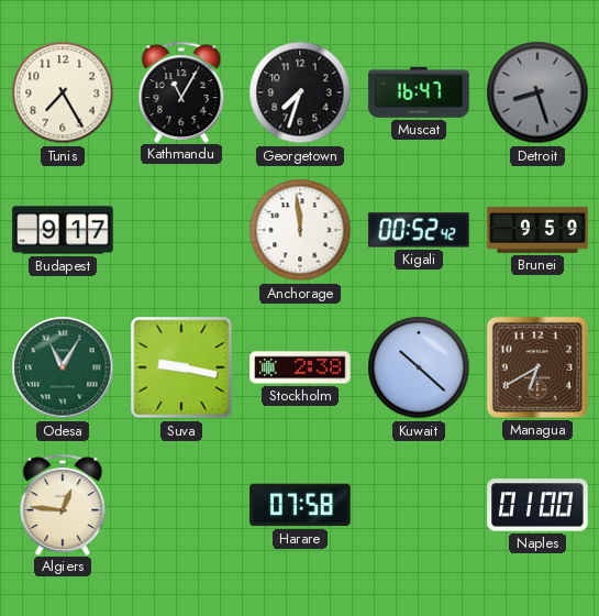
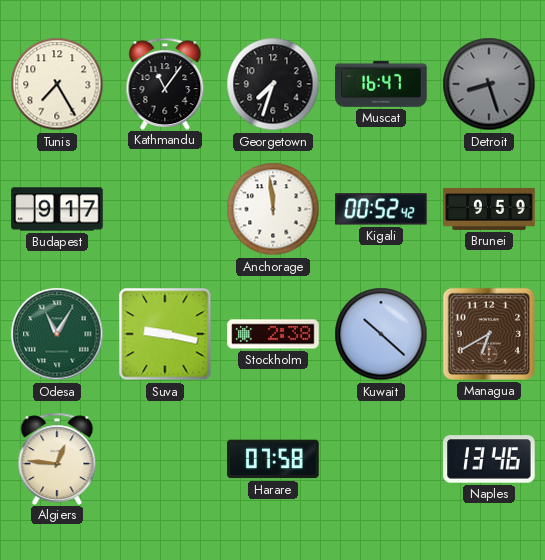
Kathmandu: 11:05 -> 11:06
Naples: 01:00 -> 13:46
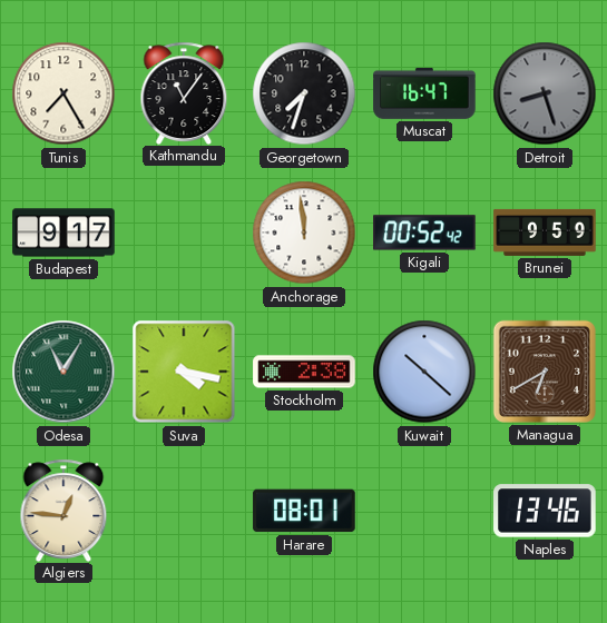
Suva: 9:17 -> 4:17
Harare: 07:58 -> 08:01
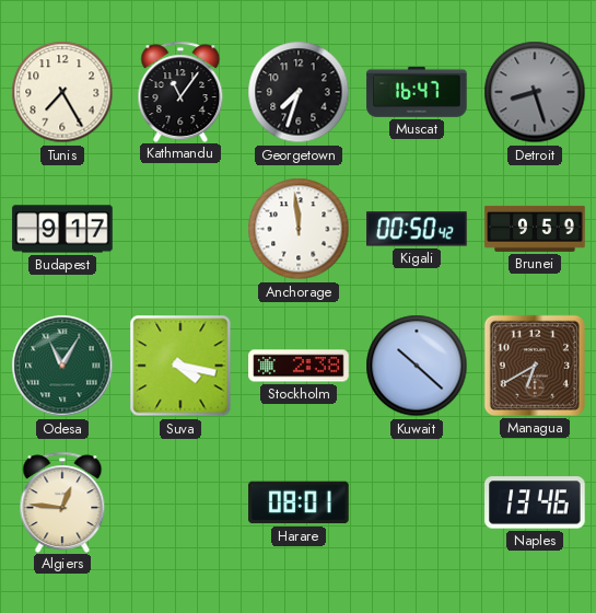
Kigali: 00:52 -> 00:50
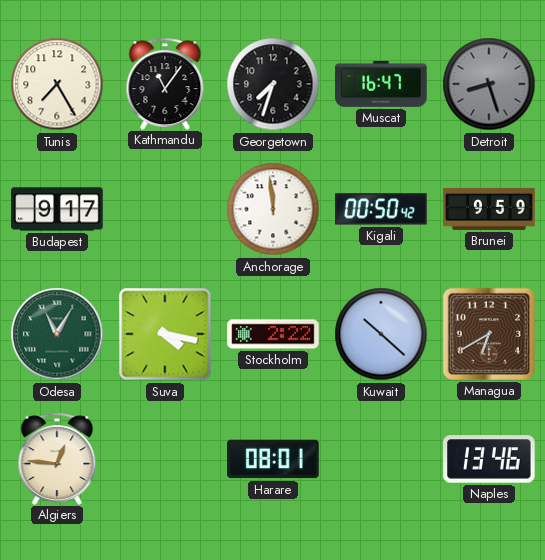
Stockholm: 2:38 -> 2:22
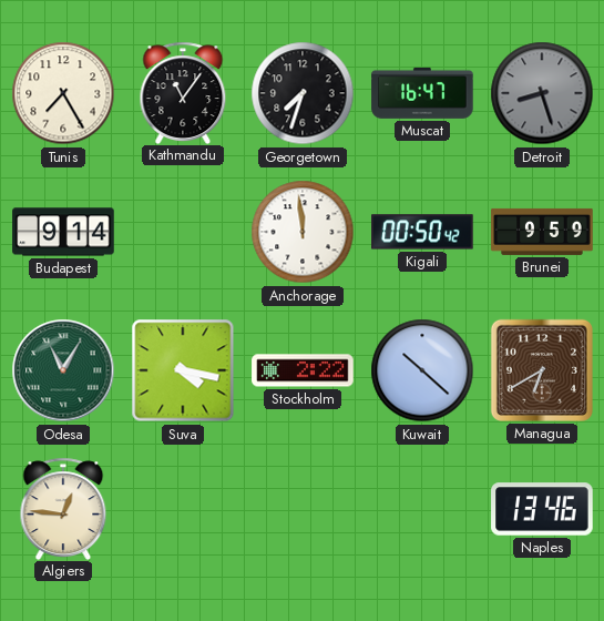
Budapest: 9:17 -> 9:14
Harare: 08:01 -> none
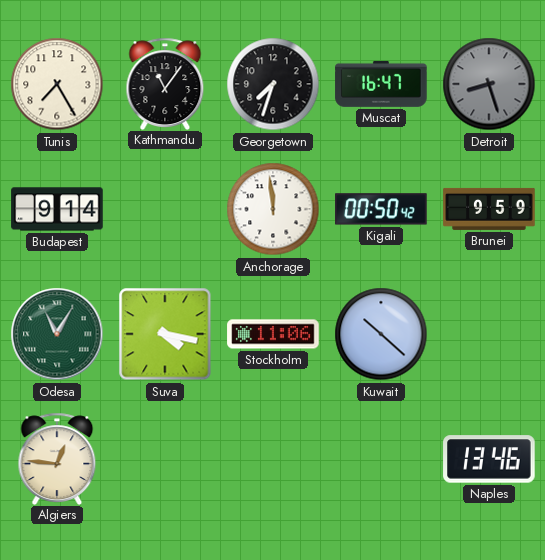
Stockholm: 2:22 -> 11:06
Managua: 6:40 -> none
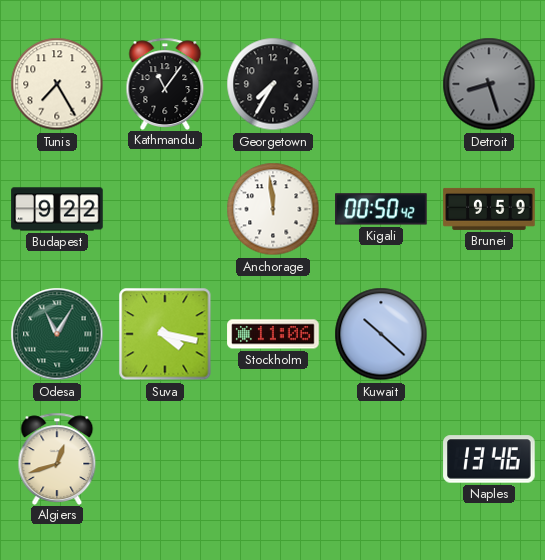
Georgetown: 7:33 -> 7:35
Muscat: 16:47 -> none
Budapest: 9:14 -> 9:22
Algiers: 12:46 -> 12:42
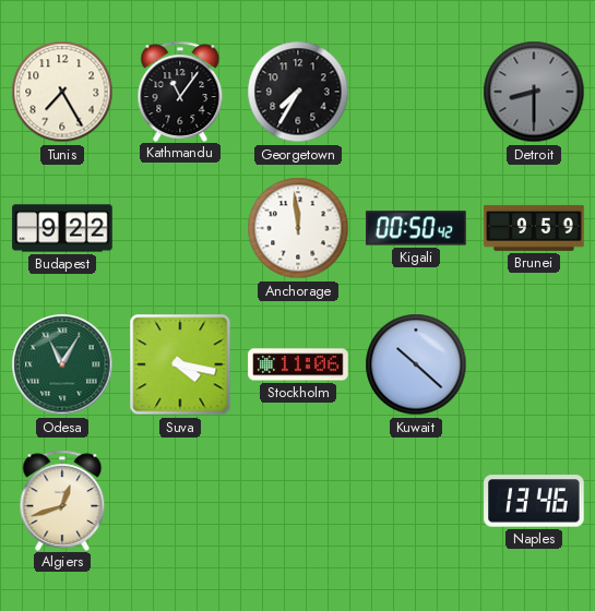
Detroit: 8:27 -> 8:30
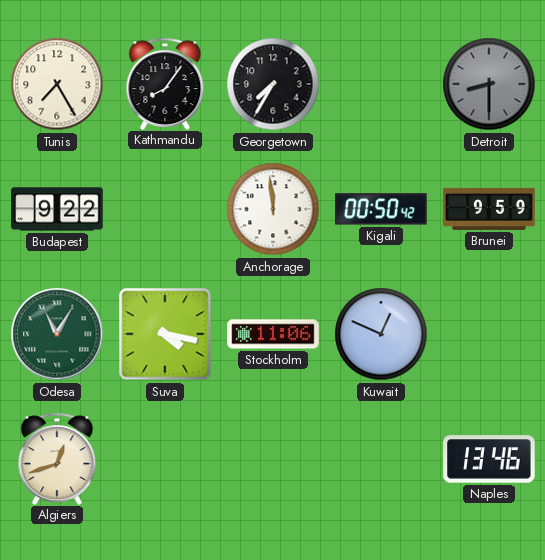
Kathmandu: 11:06 -> 8:06
Kuwait: 10:22 -> 12:49
